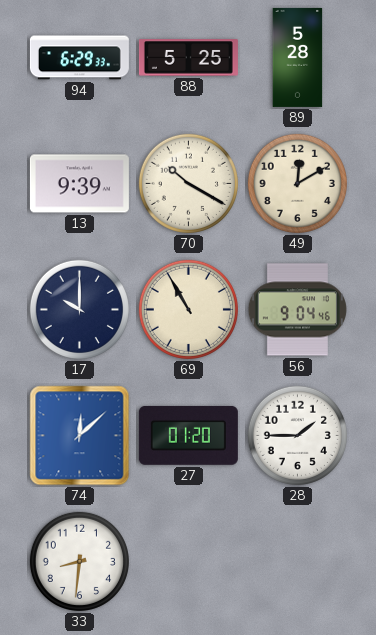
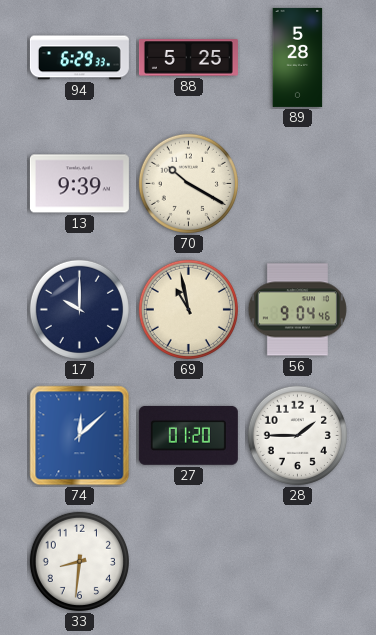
49: 12:10 -> none
69: 10:55 -> 10:58
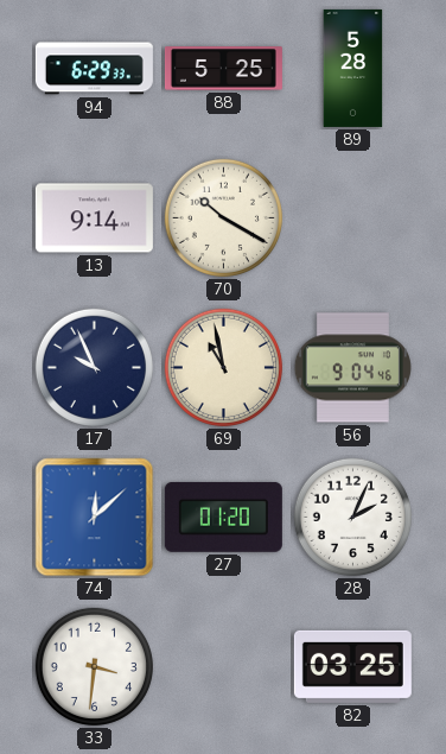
13: 9:39 -> 9:14
17: 10:00 -> 9:56
28: 1:45 -> 2:04
33: 8:31 -> 3:31
82: none -> 03:25
